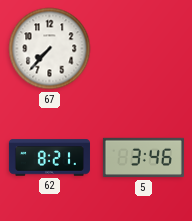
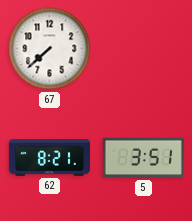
67: 7:37 -> 7:38
5: 3:46 -> 3:51
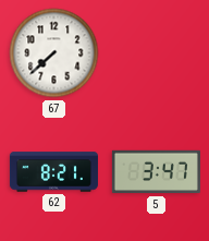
5: 3:51 -> 3:47
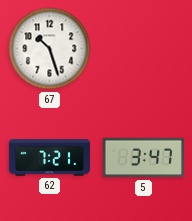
67: 7:38 -> 10:27
62: 8:21 -> 7:21
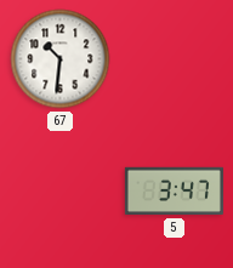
67: 10:27 -> 10:31
62: 7:21 -> none
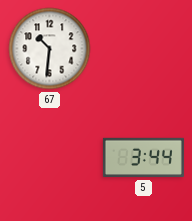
5: 3:47 -> 3:44
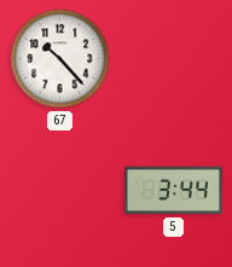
67: 10:31 -> 10:23
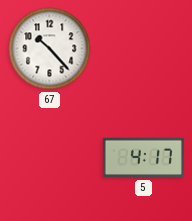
5: 3:44 -> 4:17
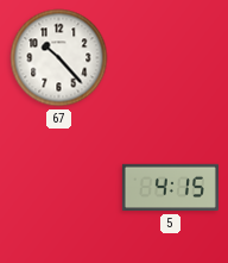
5: 4:17 -> 4:15
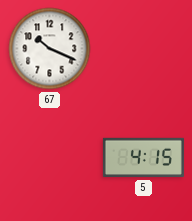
67: 10:23 -> 10:19
